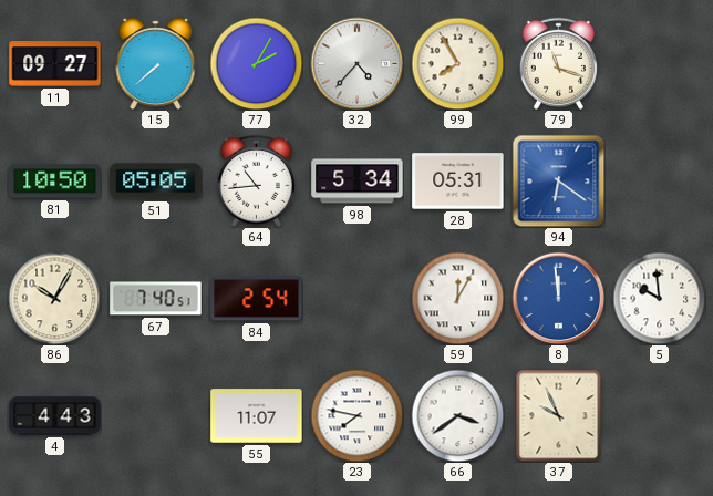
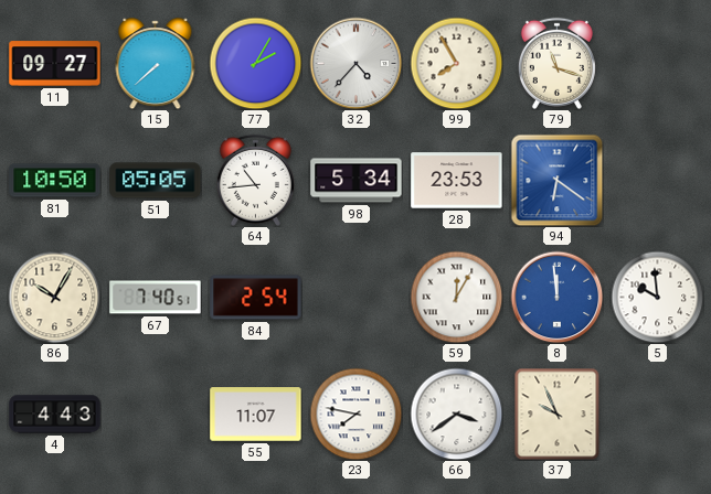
28: 05:31 -> 23:53
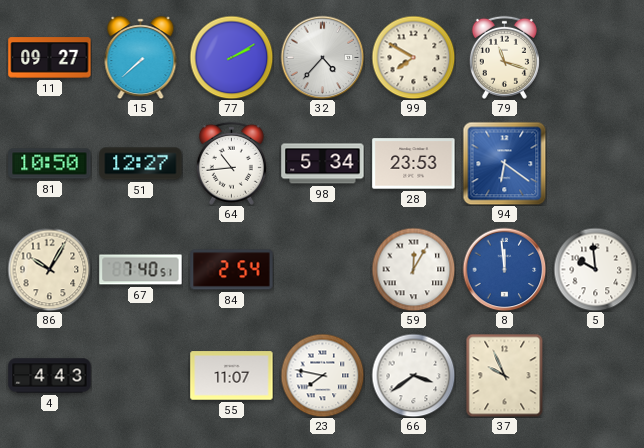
77: 2:05 -> 2:10
99: 7:55 -> 7:50
51: 05:05 -> 12:27
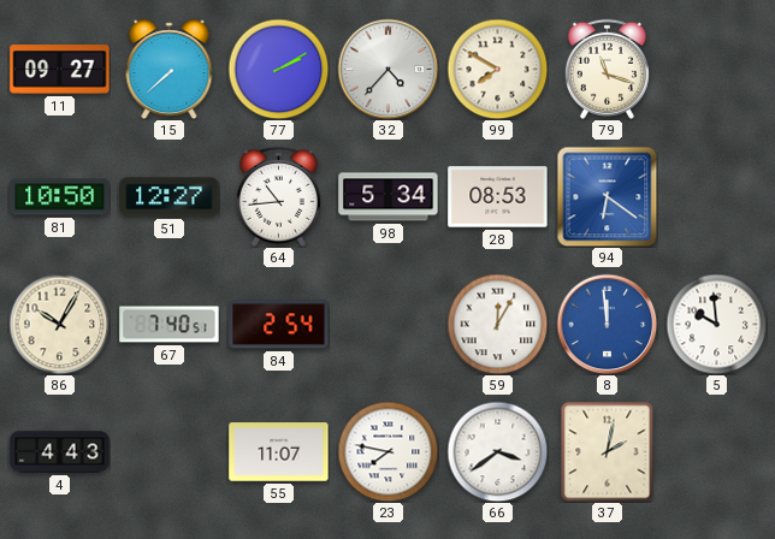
28: 23:53 -> 08:53
37: 9:56 -> 2:02
